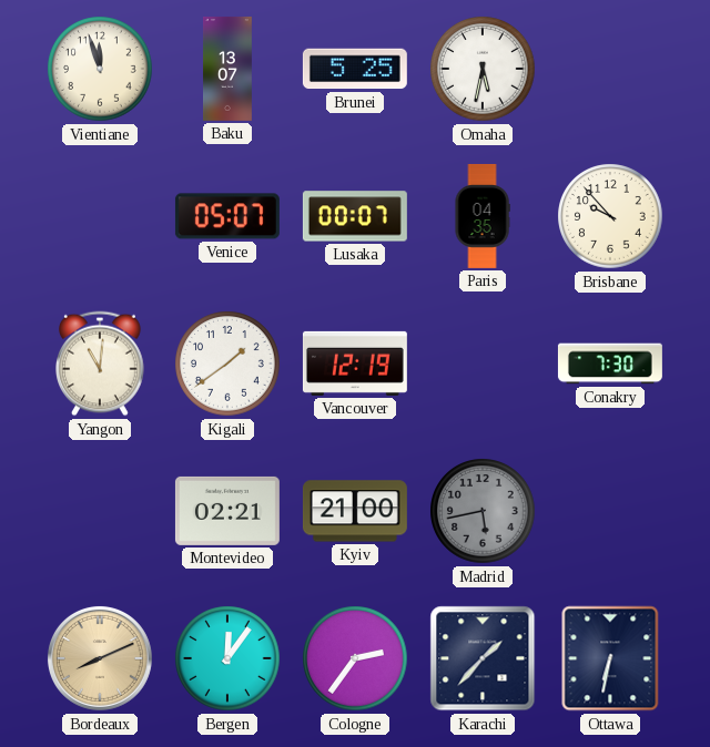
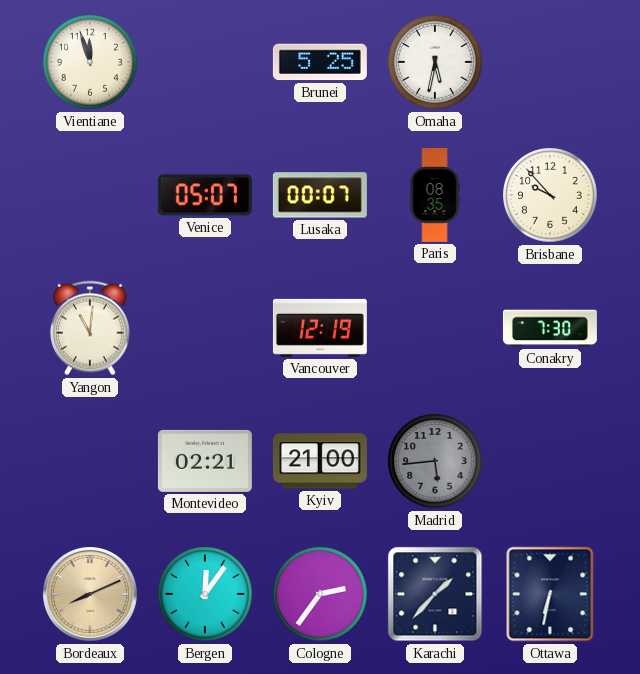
Baku: 13:07 -> none
Paris: 04:35 -> 08:35
Kigali: 1:39 -> none
Madrid: 5:43 -> 5:44
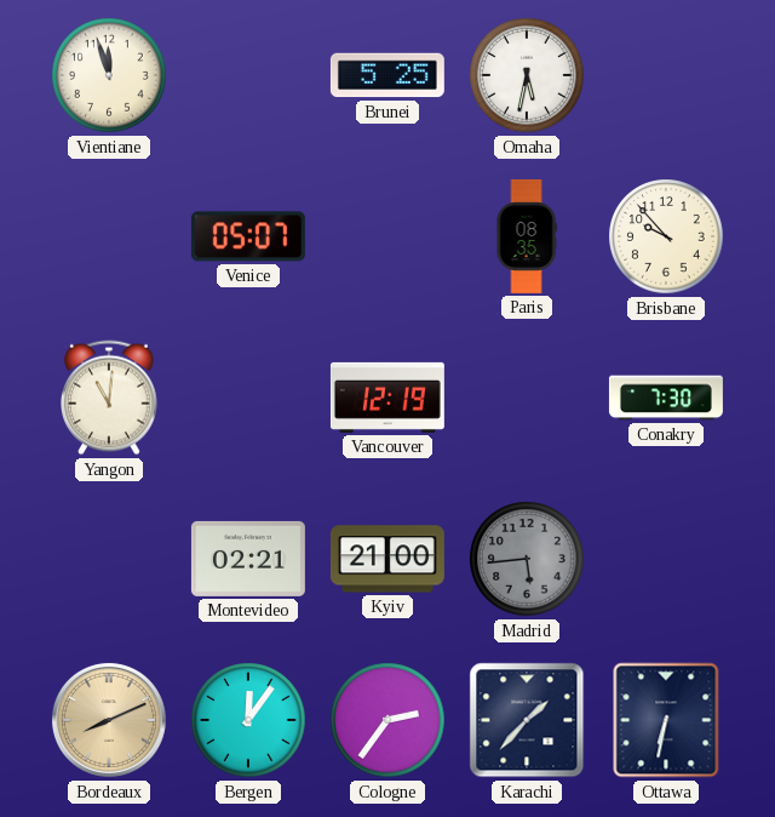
Lusaka: 00:07 -> none
